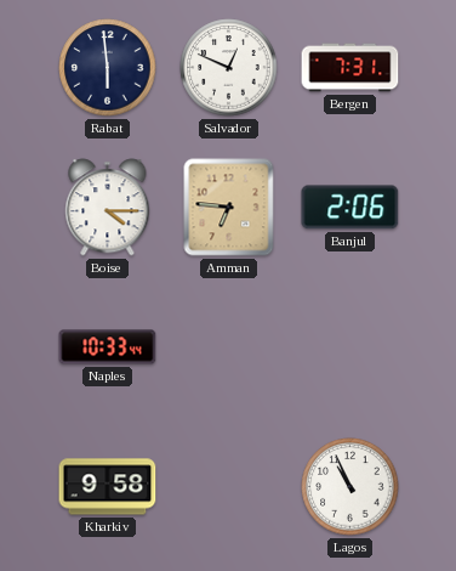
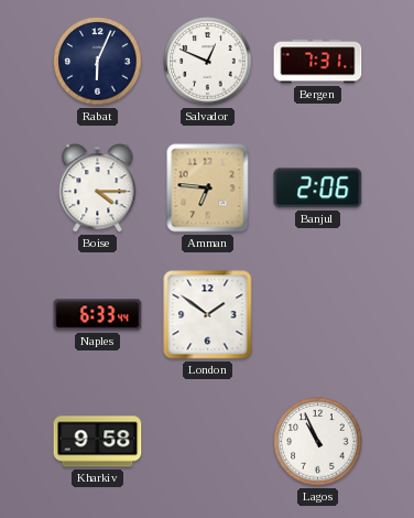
Rabat: 5:59 -> 6:04
Naples: 10:33 -> 6:33
London: none -> 1:51
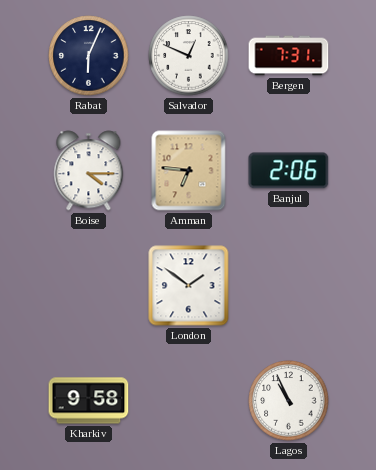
Naples: 6:33 -> none
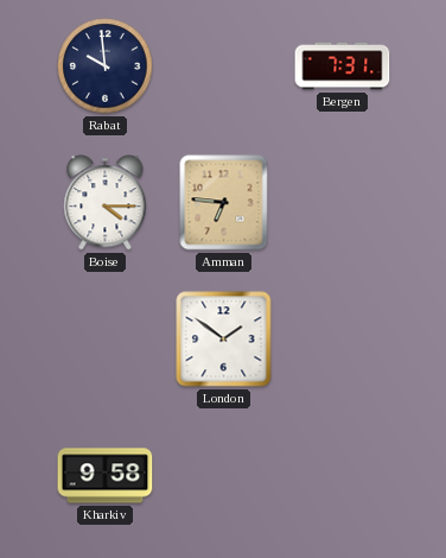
Rabat: 6:04 -> 9:59
Salvador: 12:49 -> none
Banjul: 2:06 -> none
Lagos: 10:56 -> none
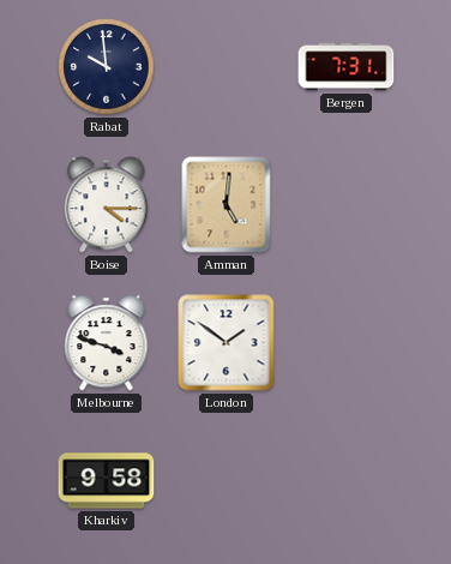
Amman: 6:46 -> 5:01
Melbourne: none -> 3:48
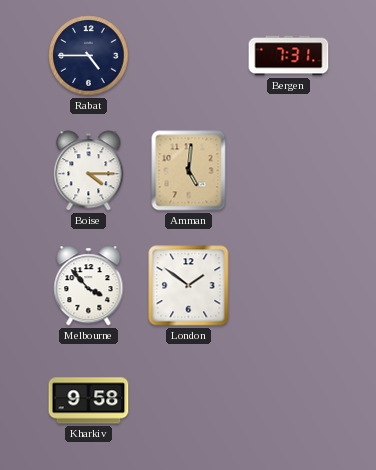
Rabat: 9:59 -> 4:45
Melbourne: 3:48 -> 3:53
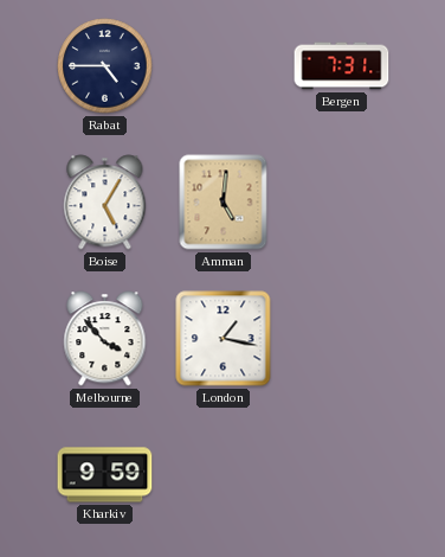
Boise: 4:15 -> 5:05
London: 1:51 -> 1:17
Kharkiv: 9:58 -> 9:59
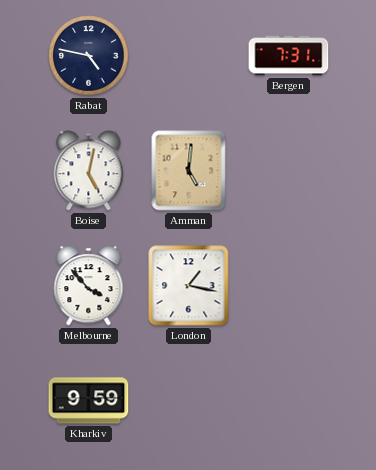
Rabat: 4:45 -> 4:47
Boise: 5:05 -> 5:02
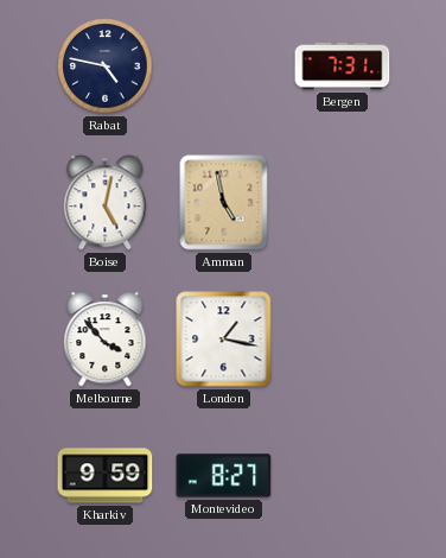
Amman: 5:01 -> 4:58
Montevideo: none -> 8:27
